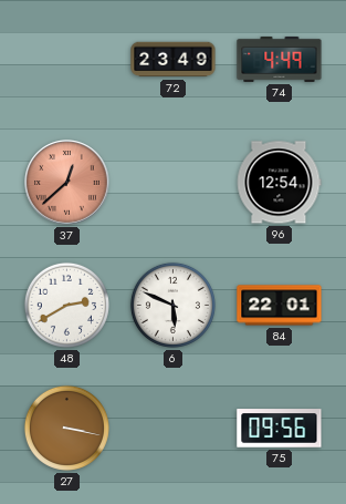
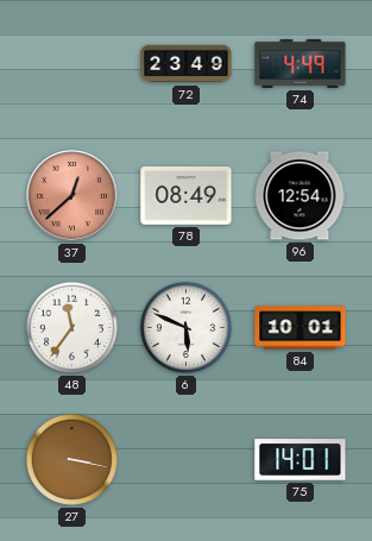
78: none -> 08:49
48: 2:40 -> 11:36
84: 22:01 -> 10:01
75: 09:56 -> 14:01
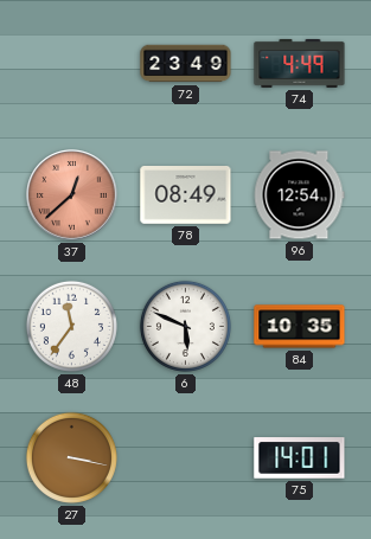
84: 10:01 -> 10:35
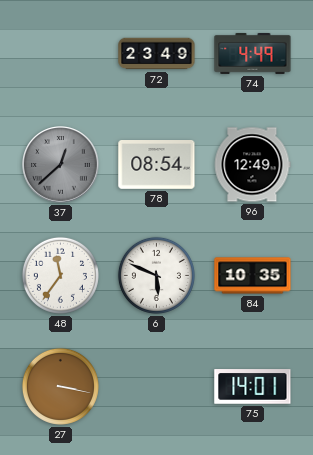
37 dial: salmon -> grey
78: 08:49 -> 08:54
96: 12:54 -> 12:49
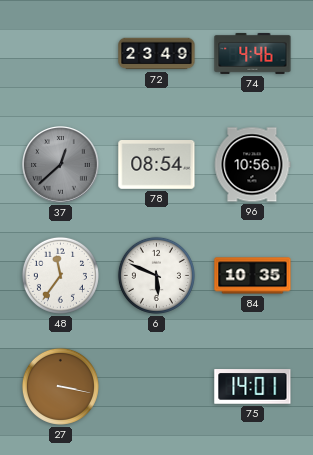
74: 4:49 -> 4:46
96: 12:49 -> 10:56
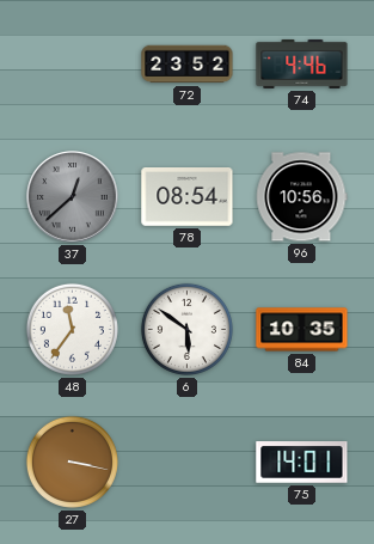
72: 23:49 -> 23:52
6: 5:49 -> 5:51
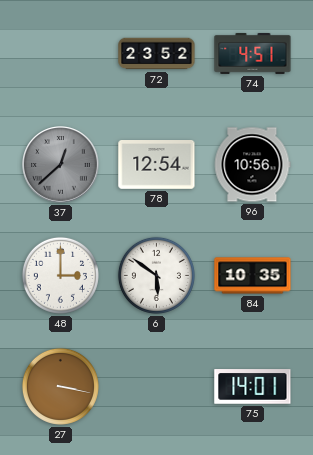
74: 4:46 -> 4:51
78: 08:54 -> 12:54
48: 11:36 -> 3:00
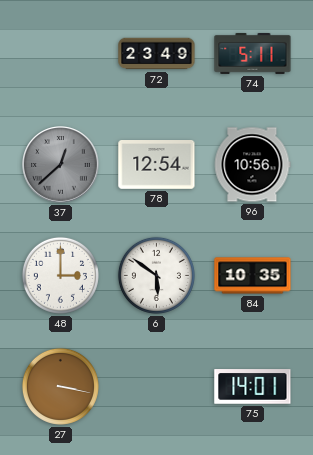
72: 23:52 -> 23:49
74: 4:51 -> 5:11
